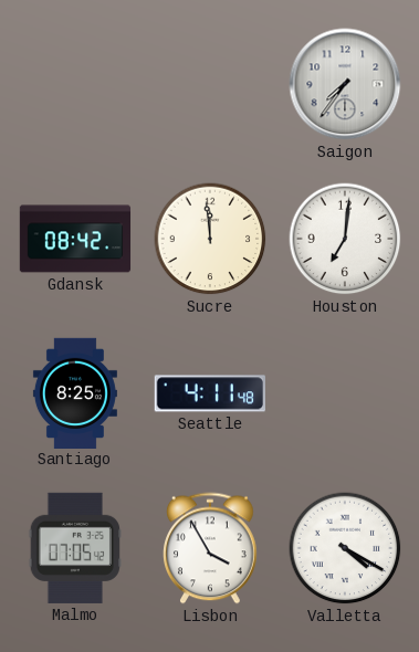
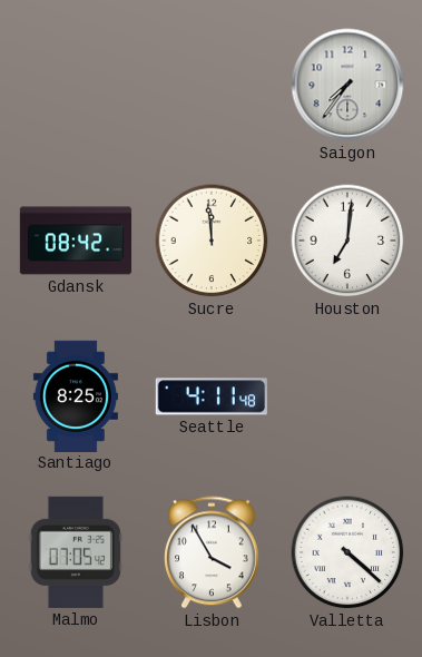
Valletta: 4:20 -> 4:22
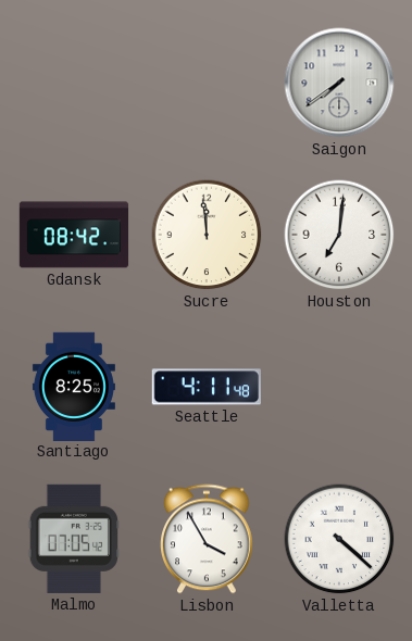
Saigon: 7:36 -> 7:39
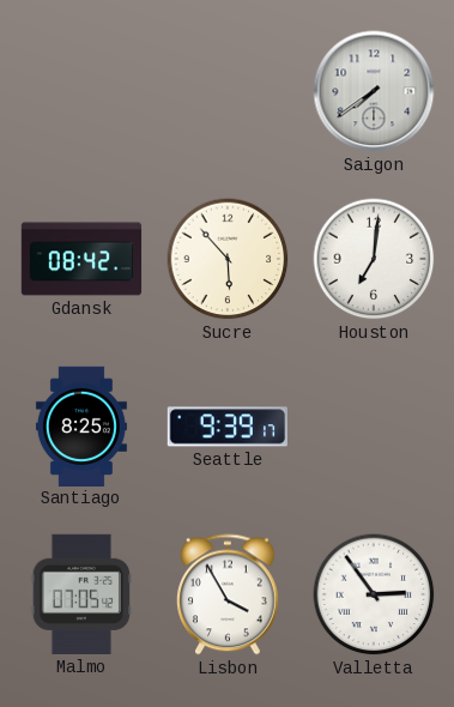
Sucre: 11:59 -> 5:53
Seattle: 4:11 -> 9:39
Valletta: 4:22 -> 2:54
